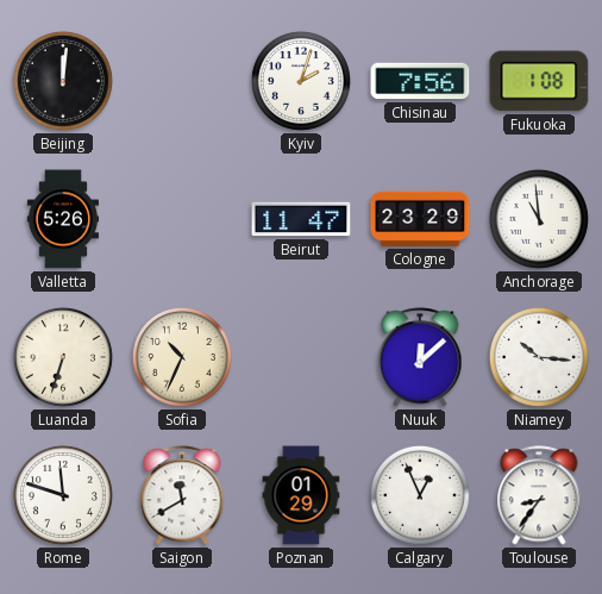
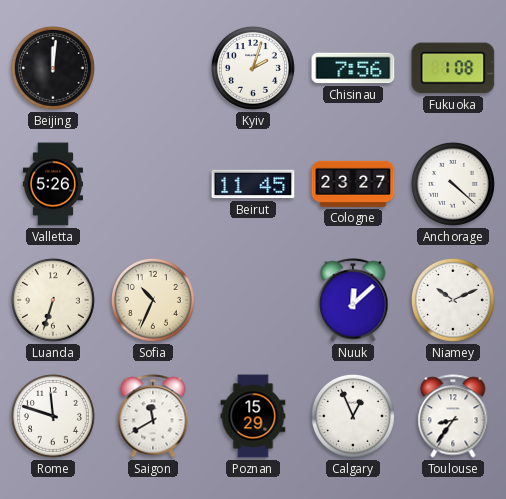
Beirut: 11:47 -> 11:45
Cologne: 23:29 -> 23:27
Anchorage: 10:59 -> 4:22
Niamey: 10:16 -> 10:11
Poznan: 01:29 -> 15:29
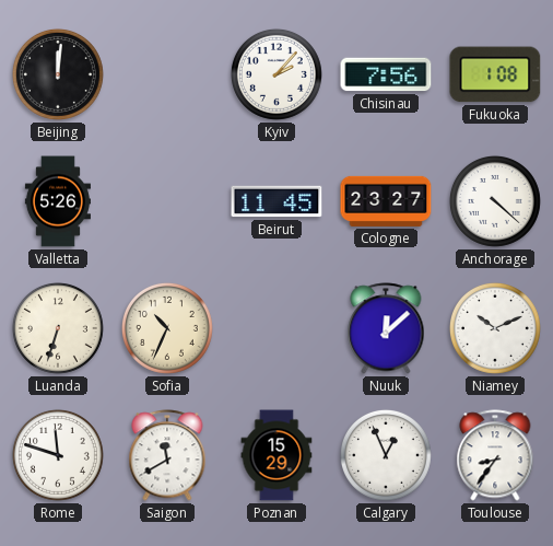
Kyiv: 2:03 -> 2:07
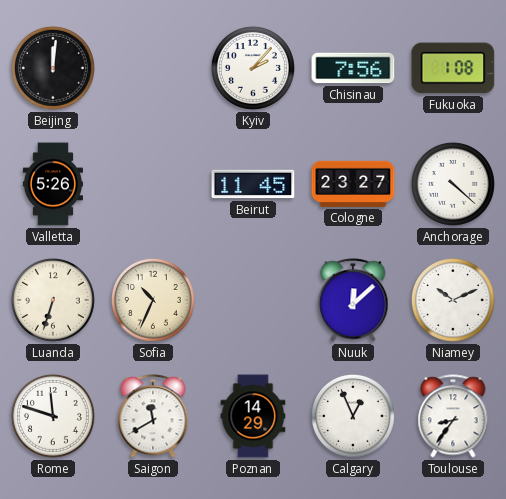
Poznan: 15:29 -> 14:29
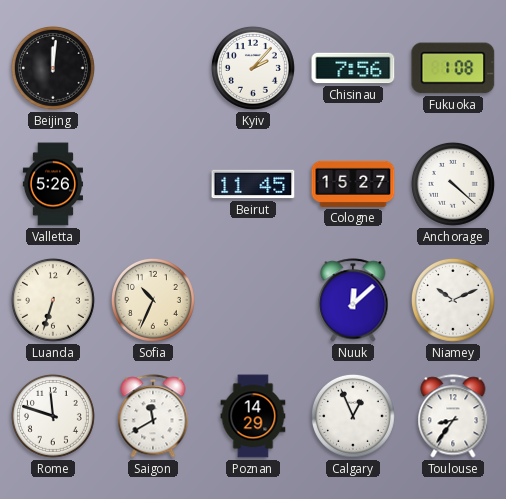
Cologne: 23:27 -> 15:27
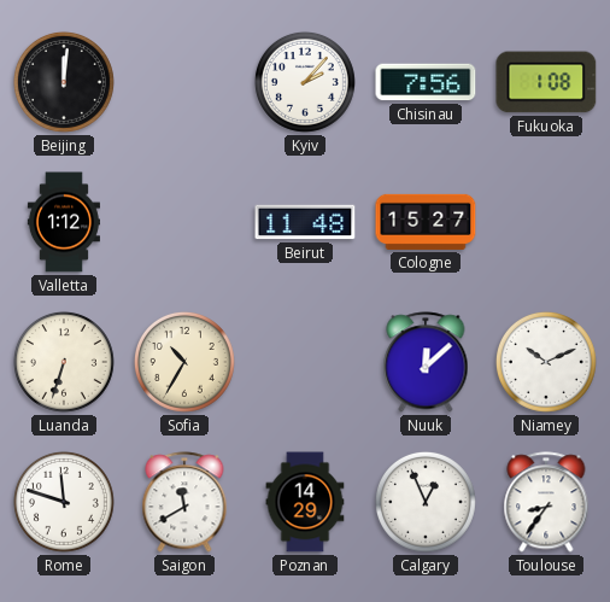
Valletta: 5:26 -> 1:12
Beirut: 11:45 -> 11:48
Anchorage: 4:22 -> none
Sofia: 10:34 -> 10:35
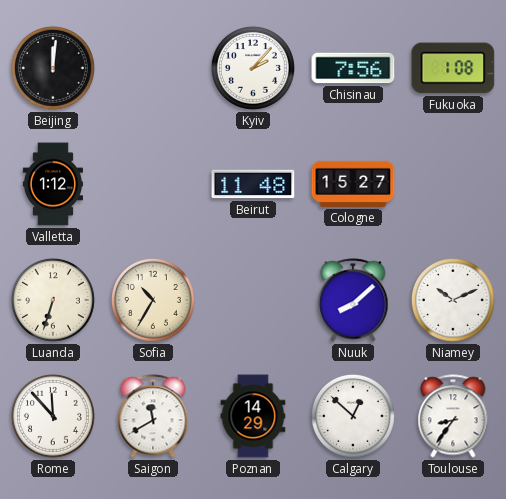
Nuuk: 12:08 -> 8:08
Rome: 11:48 -> 11:53
Calgary: 12:56 -> 12:52
